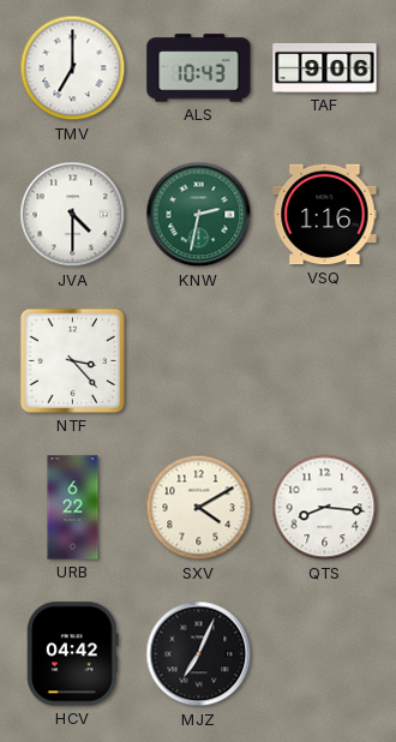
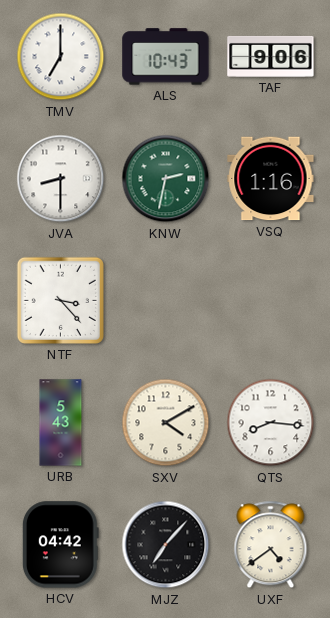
JVA: 4:30 -> 8:30
URB: 6:22 -> 5:43
MJZ: 7:04 -> 7:07
UXF: none -> 4:39
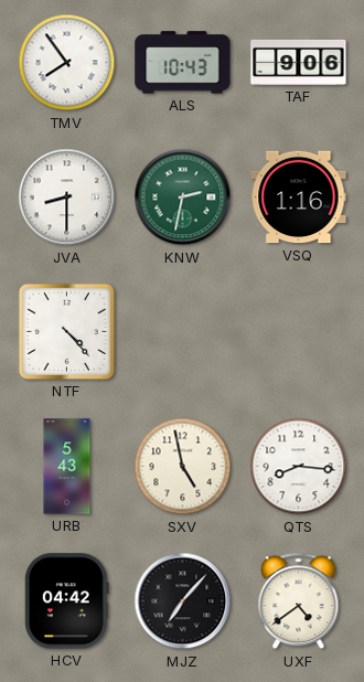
TMV: 7:00 -> 7:54
NTF: 3:23 -> 4:23
SXV: 4:10 -> 4:58
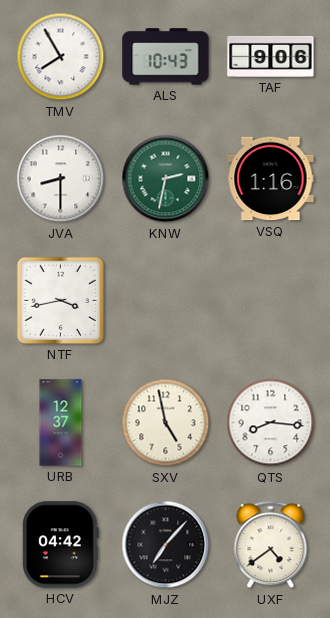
TMV: 7:54 -> 7:55
NTF: 4:23 -> 3:43
URB: 5:43 -> 12:37
